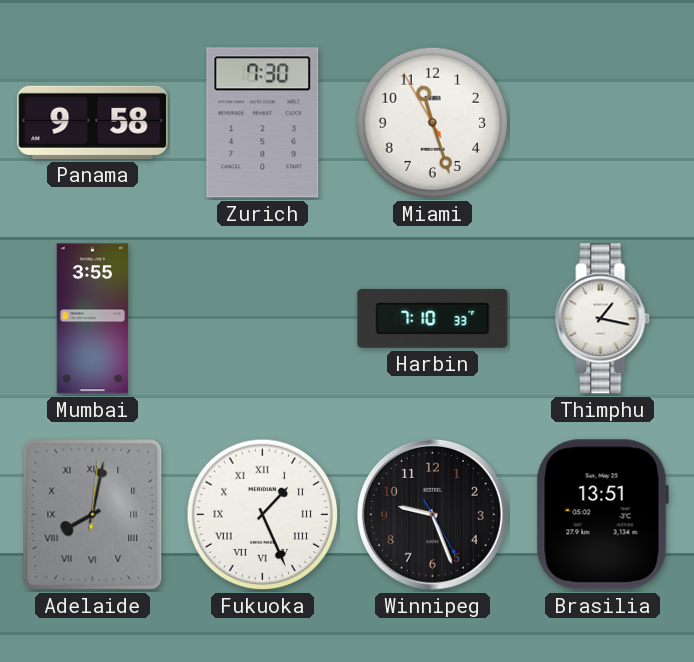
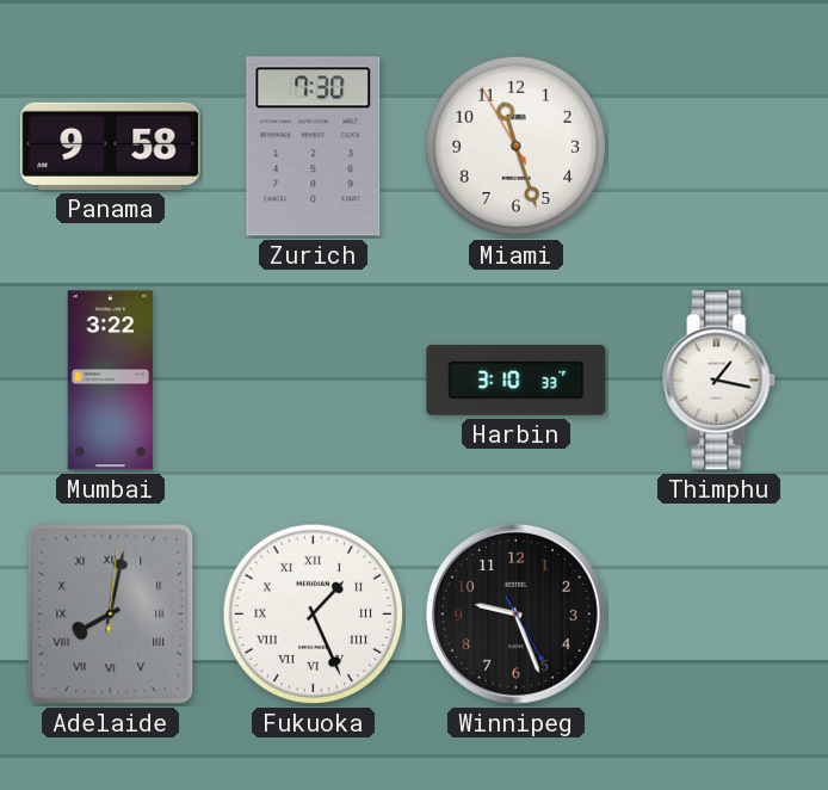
Mumbai: 3:55 -> 3:22
Harbin: 7:10 -> 3:10
Brasilia: 13:51 -> none
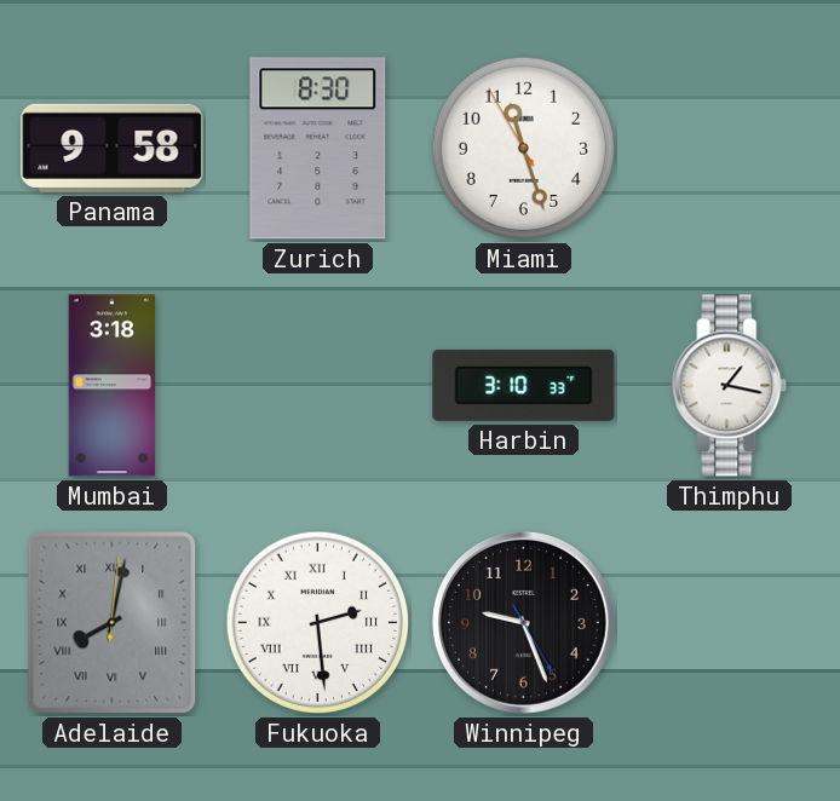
Zurich: 7:30 -> 8:30
Mumbai: 3:22 -> 3:18
Fukuoka: 1:26 -> 2:29
